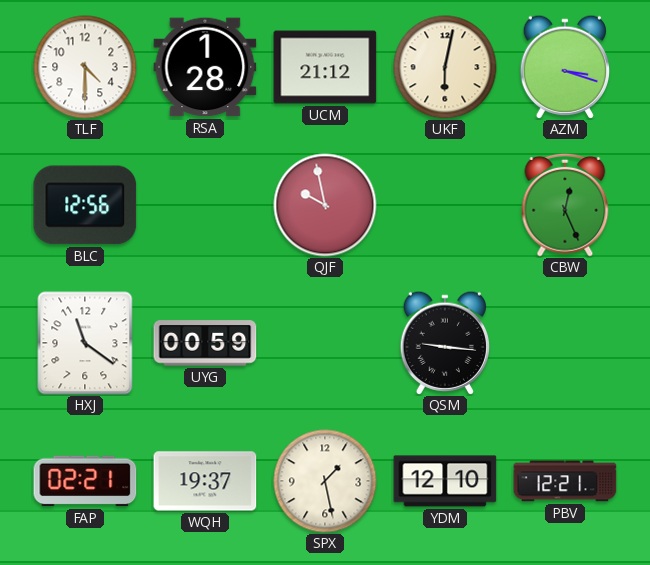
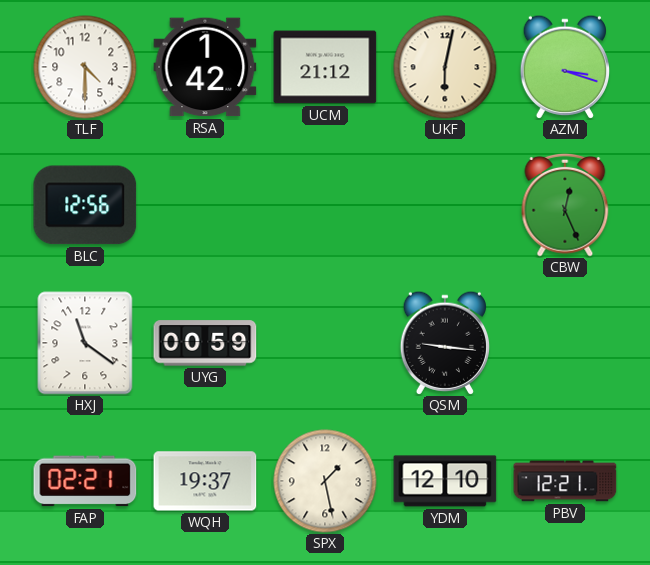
RSA: 1:28 -> 1:42
QJF: 9:58 -> none
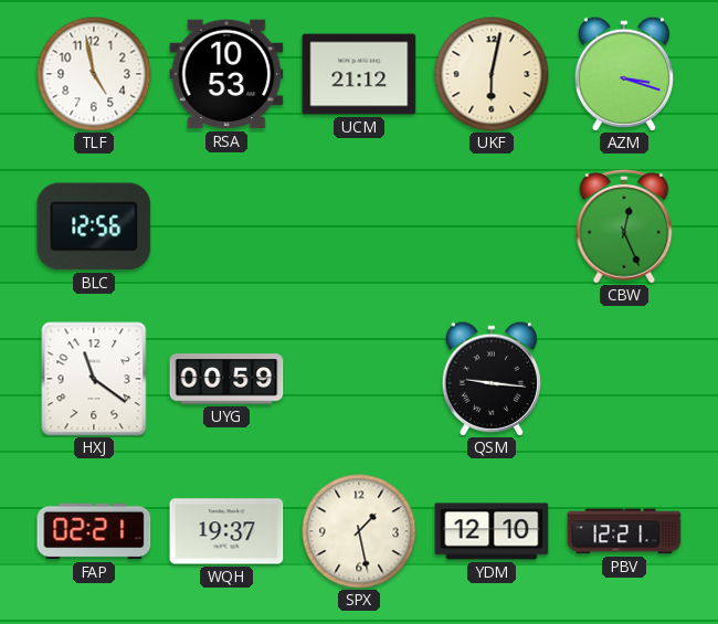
TLF: 4:30 -> 4:58
RSA: 1:42 -> 10:53
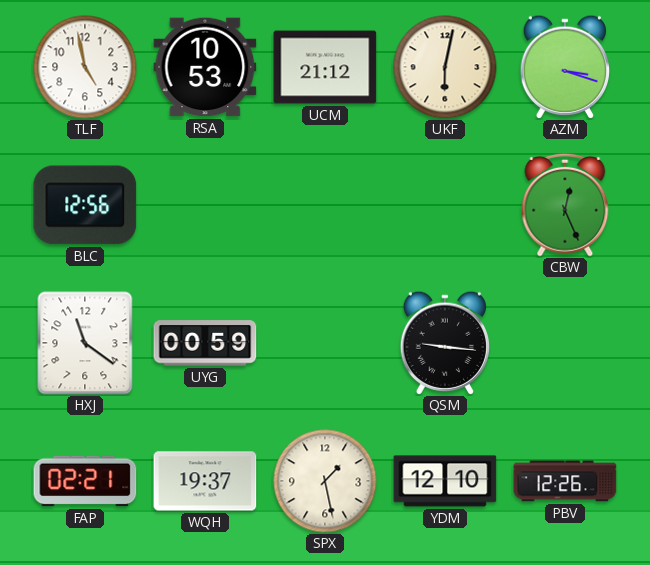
PBV: 12:21 -> 12:26
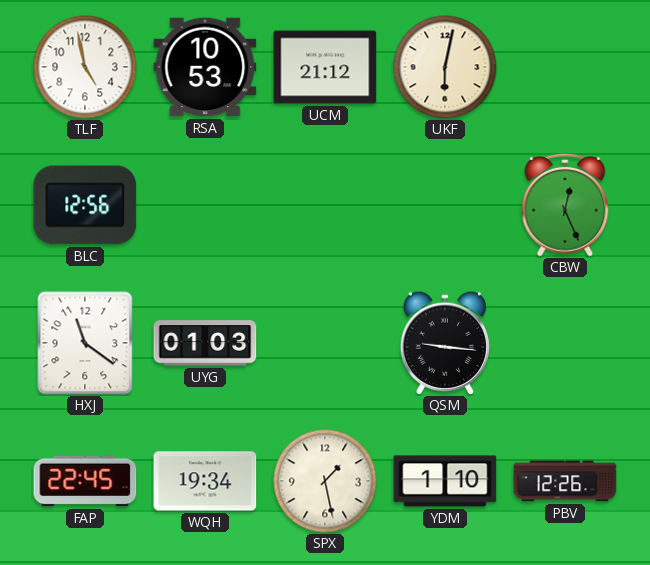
AZM: 3:18 -> none
UYG: 00:59 -> 01:03
FAP: 02:21 -> 22:45
WQH: 19:37 -> 19:34
YDM: 12:10 -> 1:10
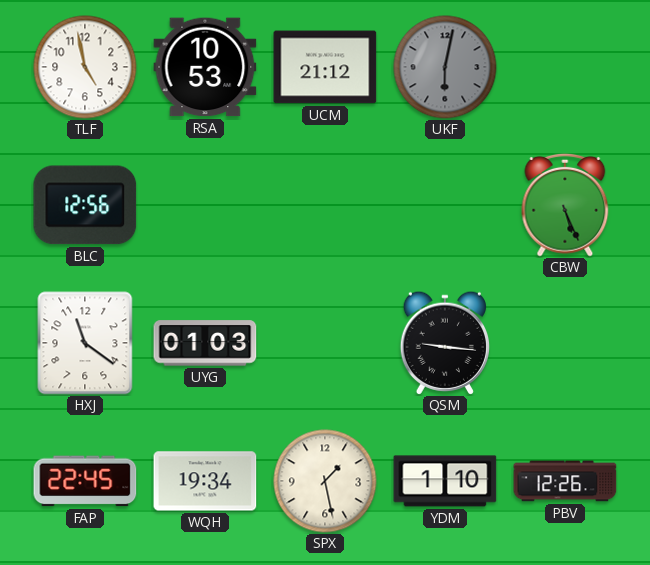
UKF dial: cream -> grey
CBW: 12:26 -> 5:26
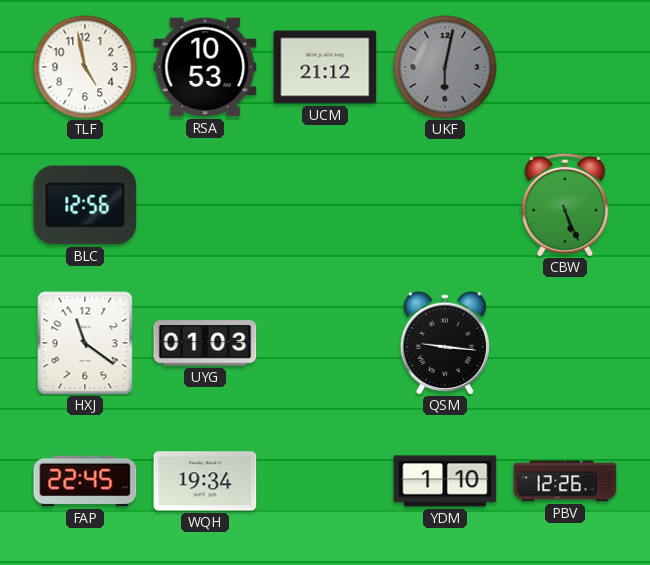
SPX: 1:28 -> none
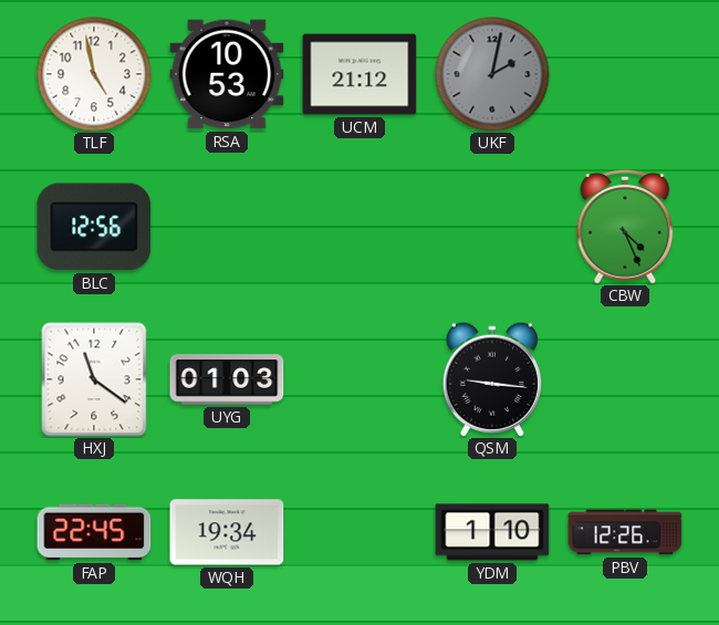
UKF: 6:02 -> 2:02
CBW: 5:26 -> 4:26
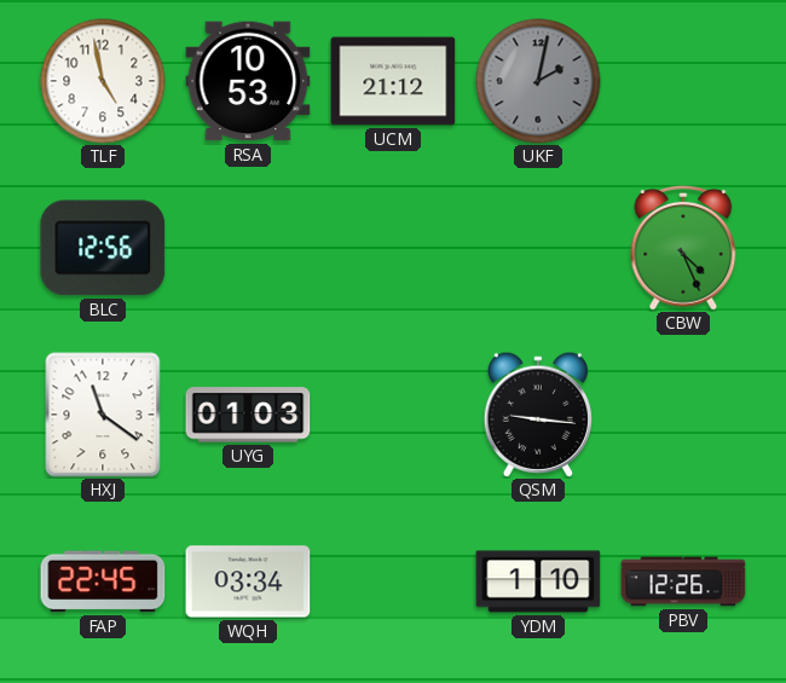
WQH: 19:34 -> 03:34
